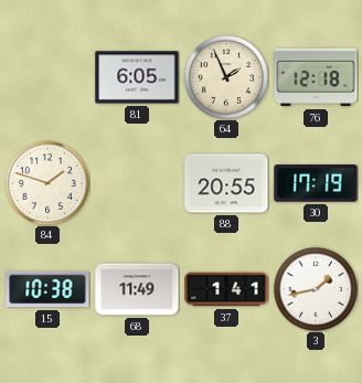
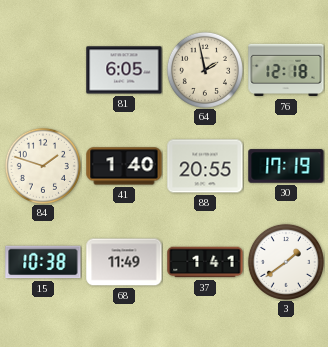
64: 1:56 -> 1:58
41: none -> 1:40
3: 1:43 -> 1:39
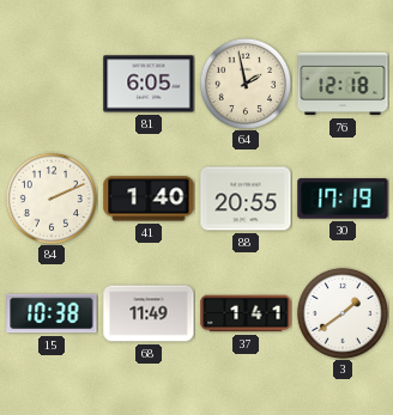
84: 1:48 -> 2:11
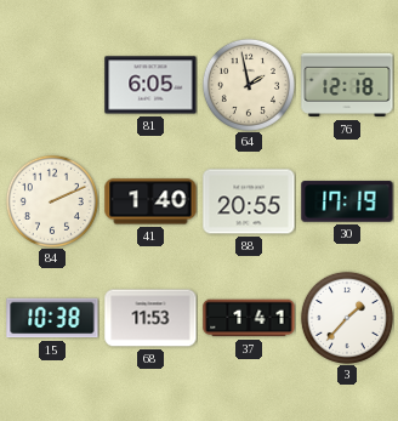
68: 11:49 -> 11:53
3: 1:39 -> 1:37
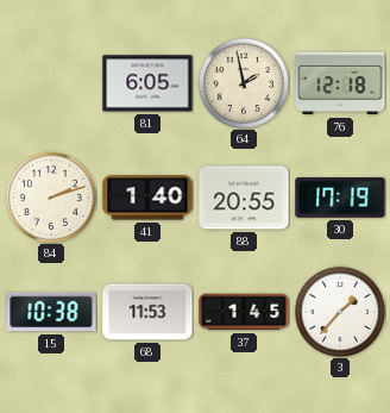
84: 2:11 -> 2:12
37: 1:41 -> 1:45
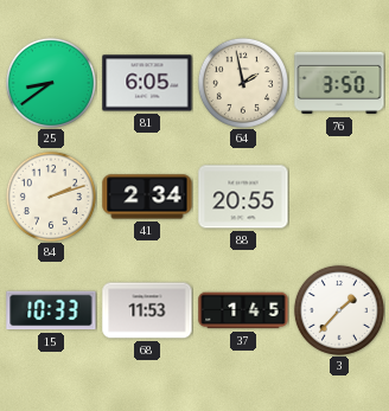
25: none -> 8:39
76: 12:18 -> 3:50
41: 1:40 -> 2:34
30: 17:19 -> none
15: 10:38 -> 10:33
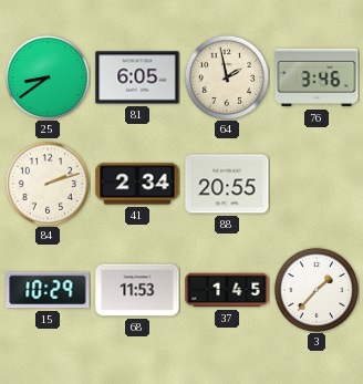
76: 3:50 -> 3:46
15: 10:33 -> 10:29
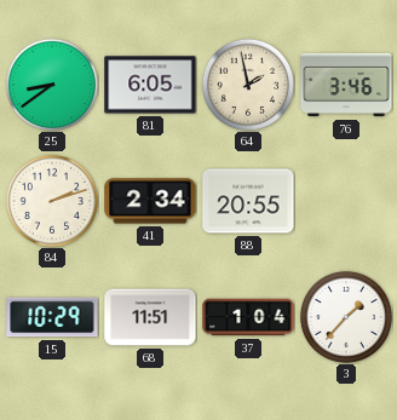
68: 11:53 -> 11:51
37: 1:45 -> 1:04
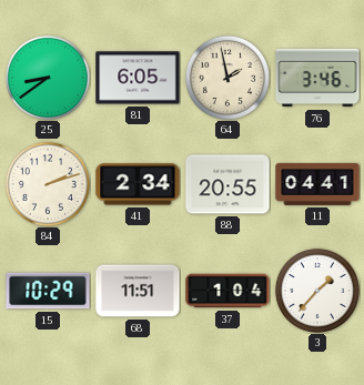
11: none -> 04:41
